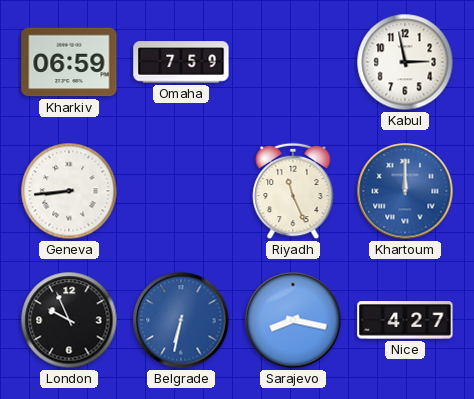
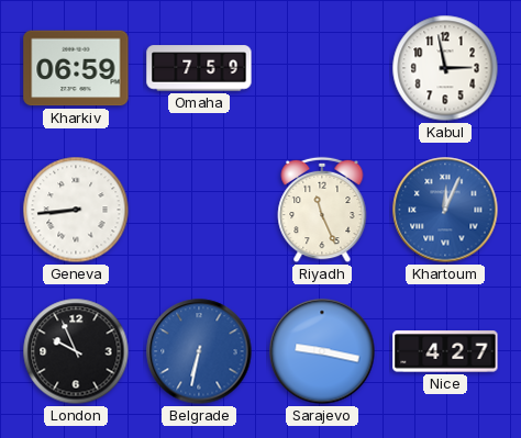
Khartoum: 12:00 -> 12:04
Sarajevo: 8:17 -> 9:17
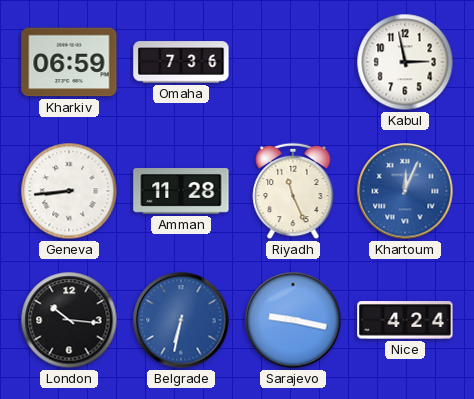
Omaha: 7:59 -> 7:36
Amman: none -> 11:28
London: 9:56 -> 10:16
Nice: 4:27 -> 4:24
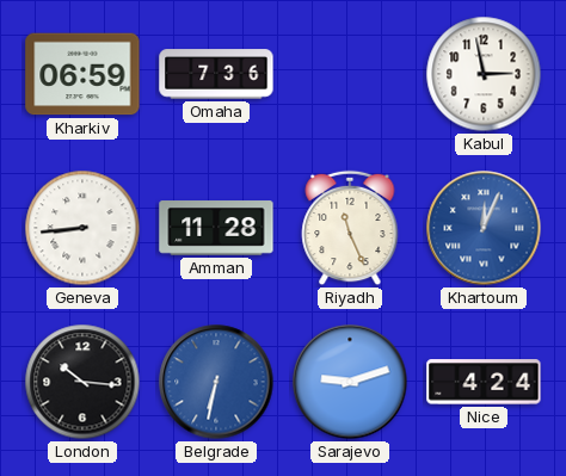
Sarajevo: 9:17 -> 9:12
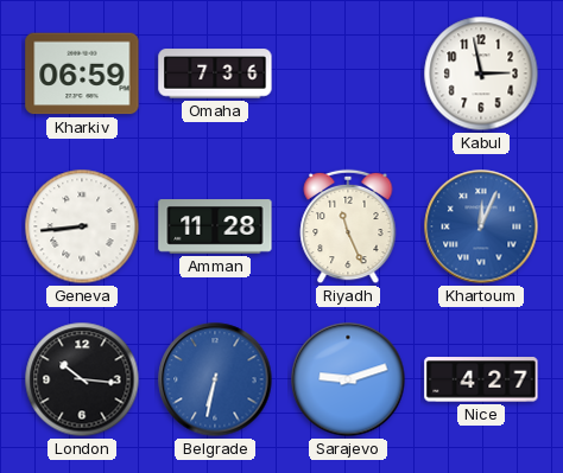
Nice: 4:24 -> 4:27
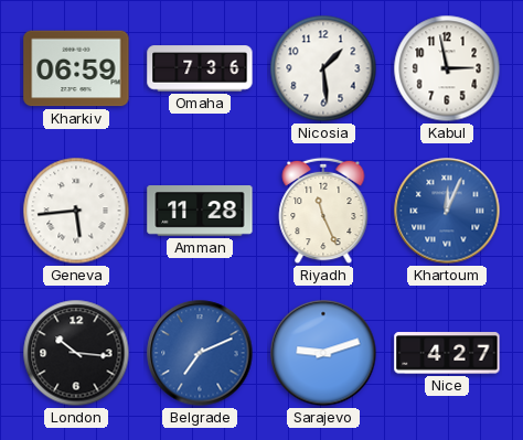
Nicosia: none -> 1:29
Geneva: 8:44 -> 5:44
Belgrade: 6:32 -> 7:11
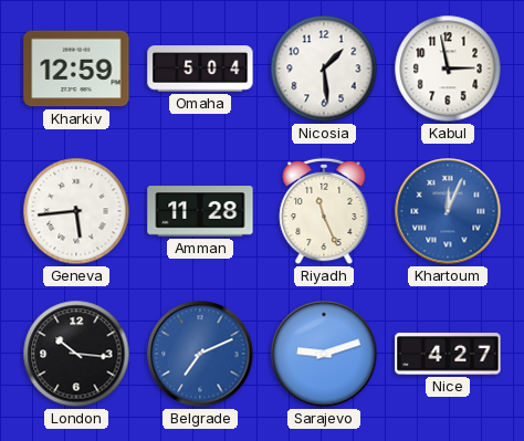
Kharkiv: 06:59 -> 12:59
Omaha: 7:36 -> 5:04
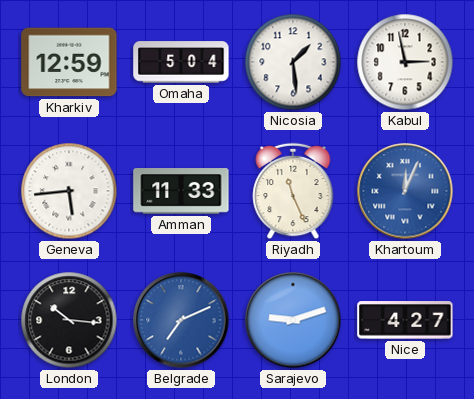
Amman: 11:28 -> 11:33
